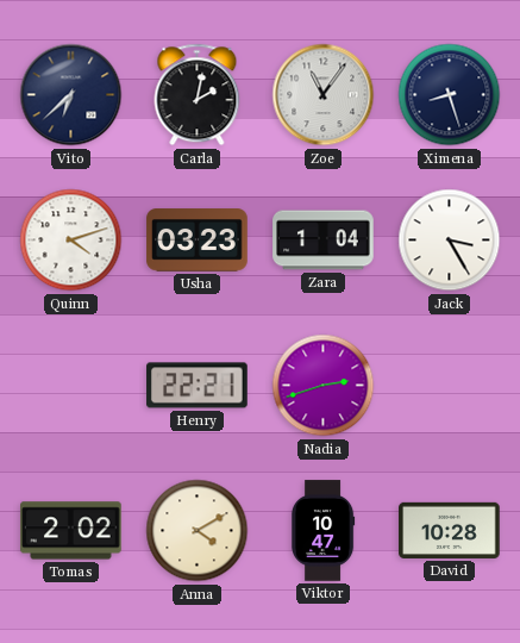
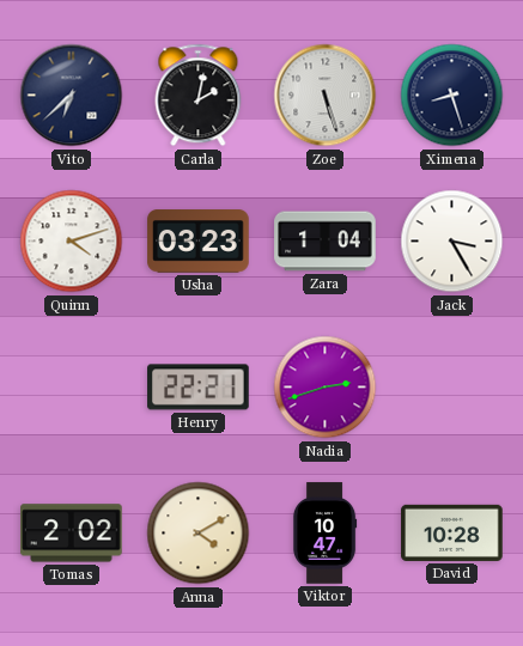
Zoe: 11:06 -> 5:27
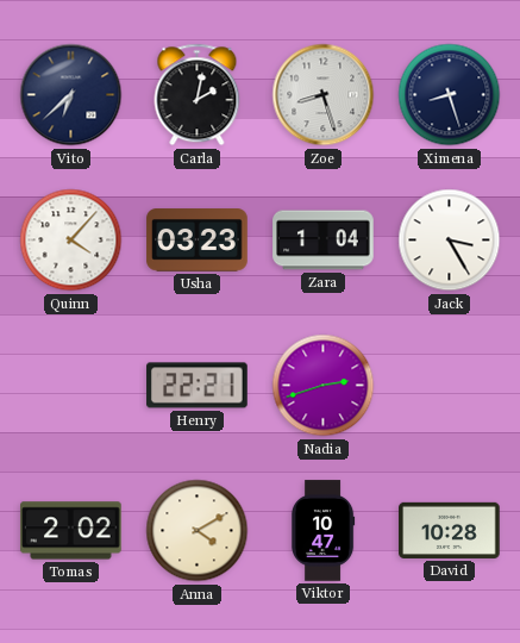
Zoe: 5:27 -> 8:27
Quinn: 4:12 -> 4:07
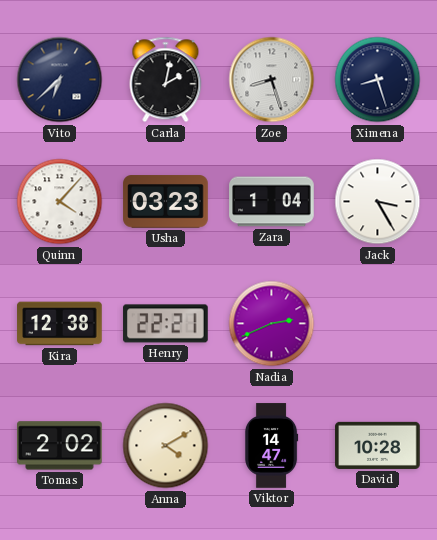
Kira: none -> 12:38
Nadia: 2:42 -> 2:41
Viktor: 10:47 -> 14:47
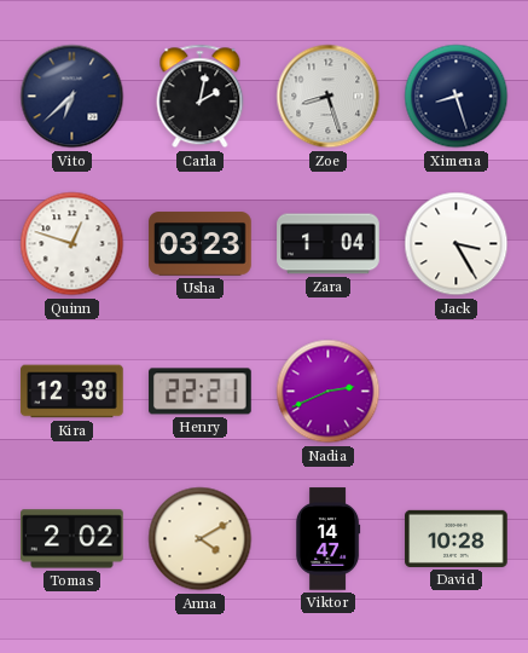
Quinn: 4:07 -> 12:48
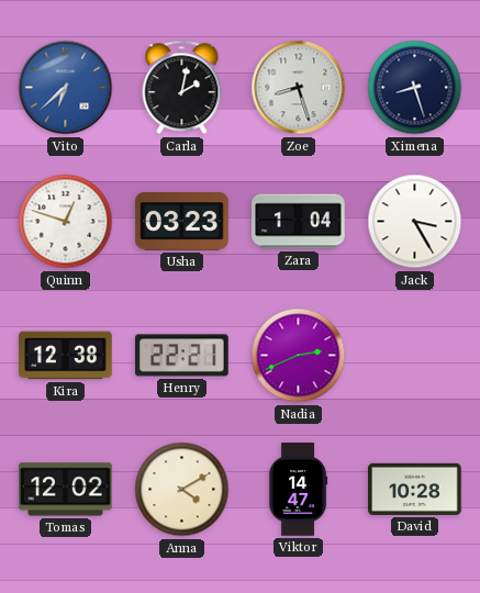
Vito dial: navy -> blue
Tomas: 2:02 -> 12:02
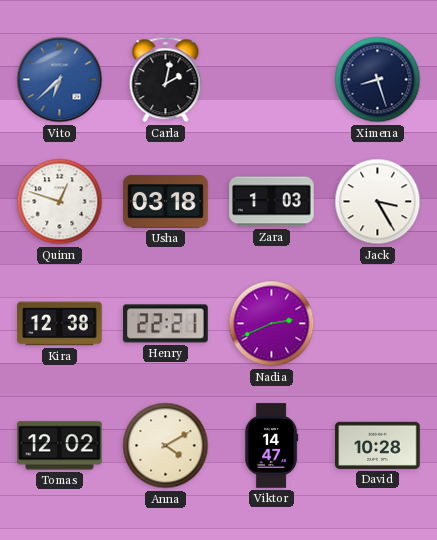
Zoe: 8:27 -> none
Usha: 03:23 -> 03:18
Zara: 1:04 -> 1:03
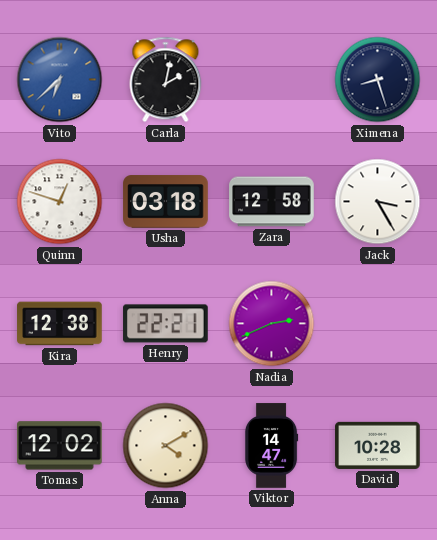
Zara: 1:03 -> 12:58
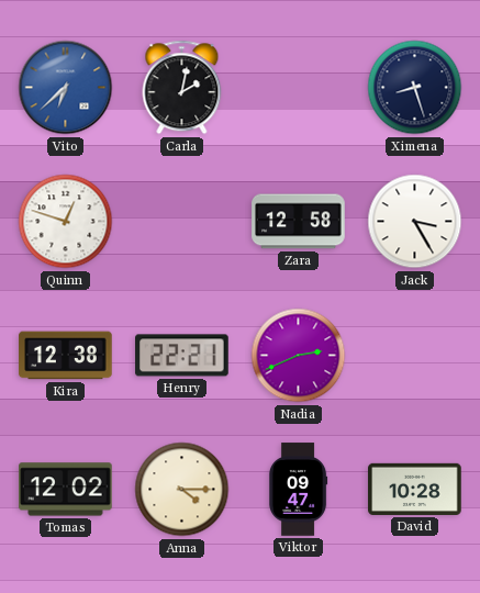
Usha: 03:18 -> none
Anna: 4:10 -> 4:15
Viktor: 14:47 -> 09:47
